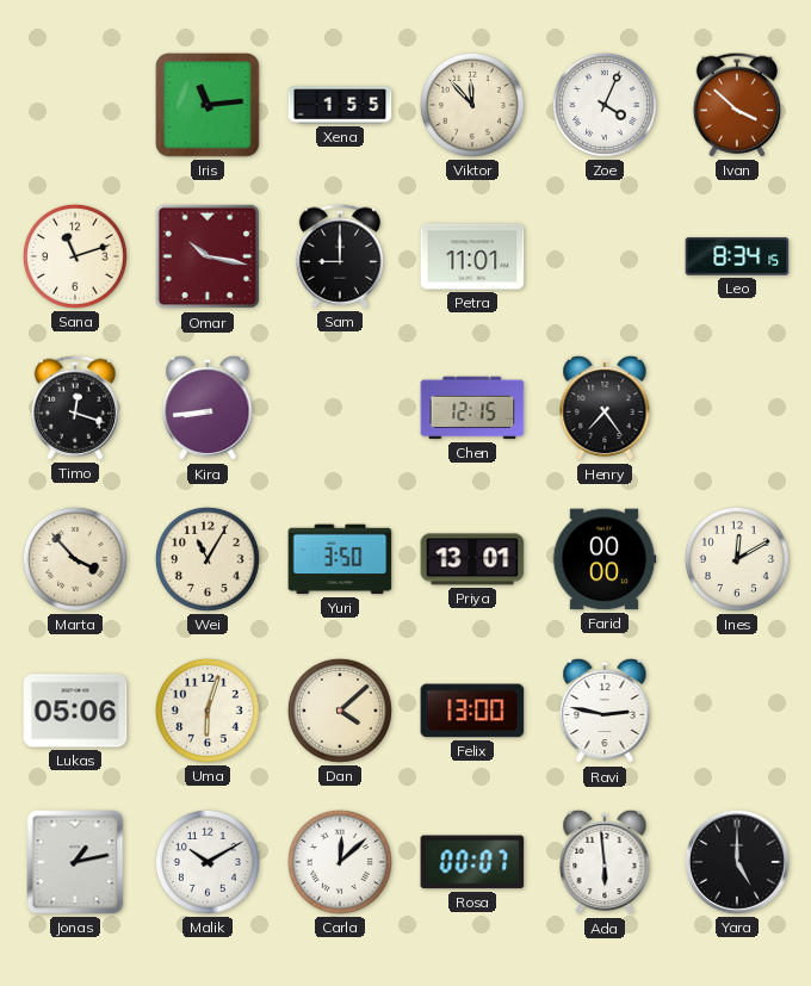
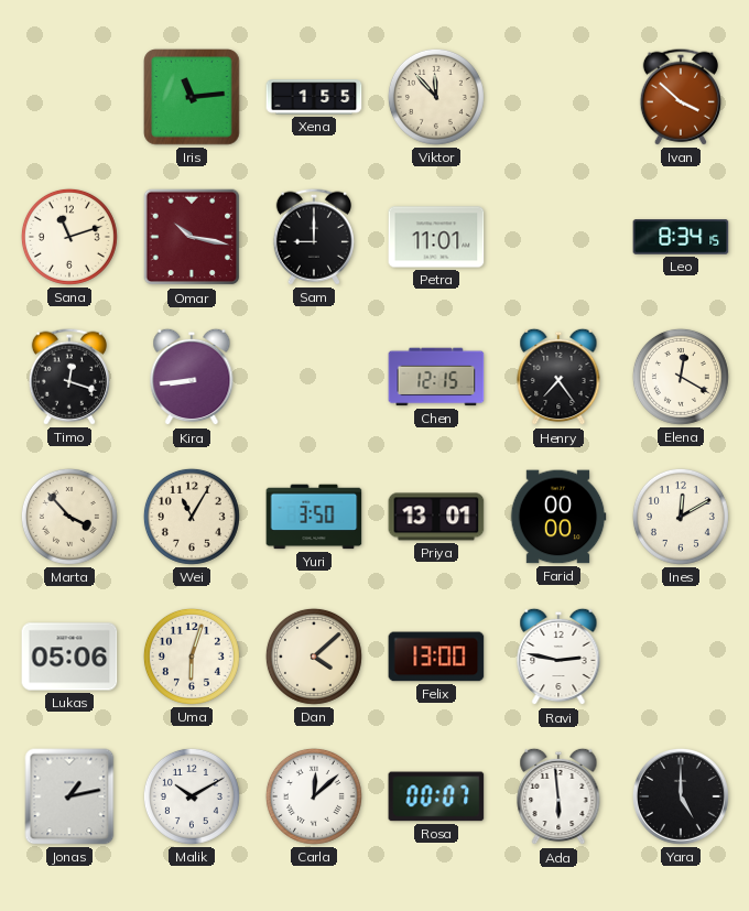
Zoe: 4:04 -> none
Elena: none -> 12:20
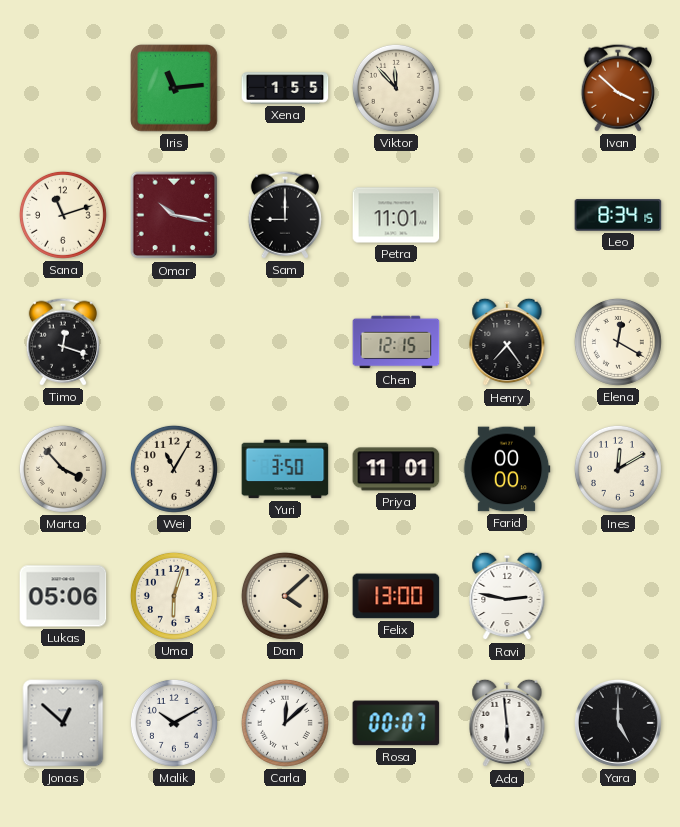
Kira: 8:44 -> none
Priya: 13:01 -> 11:01
Jonas: 1:13 -> 12:52
